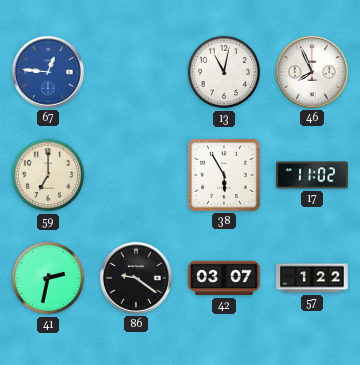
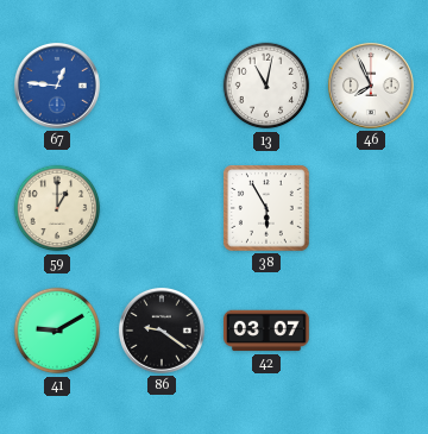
59: 7:00 -> 1:00
17: 11:02 -> none
41: 2:32 -> 9:10
57: 1:22 -> none
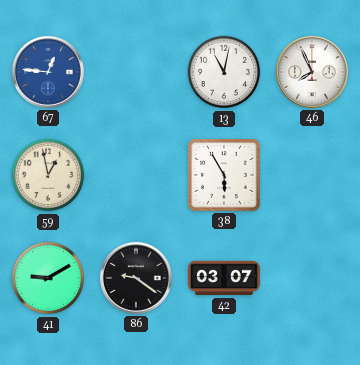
59: 1:00 -> 12:58
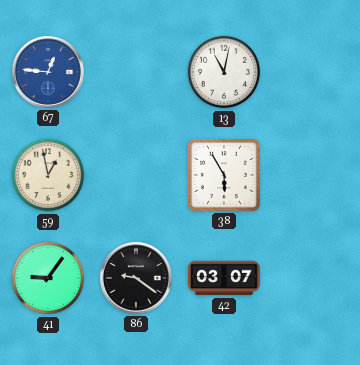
46: 7:56 -> none
41: 9:10 -> 9:06
